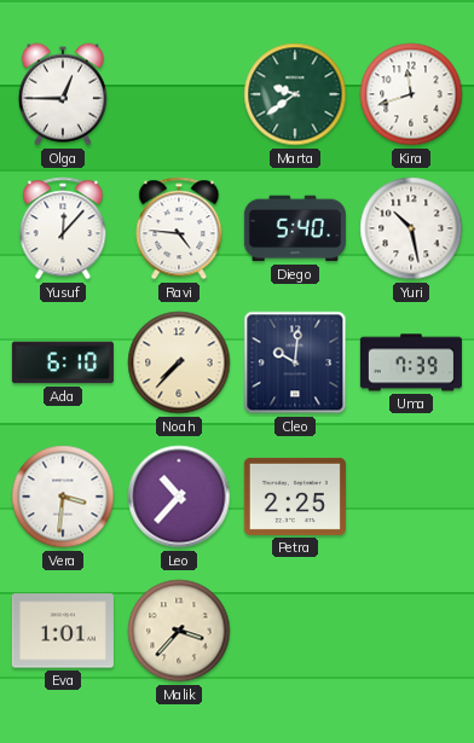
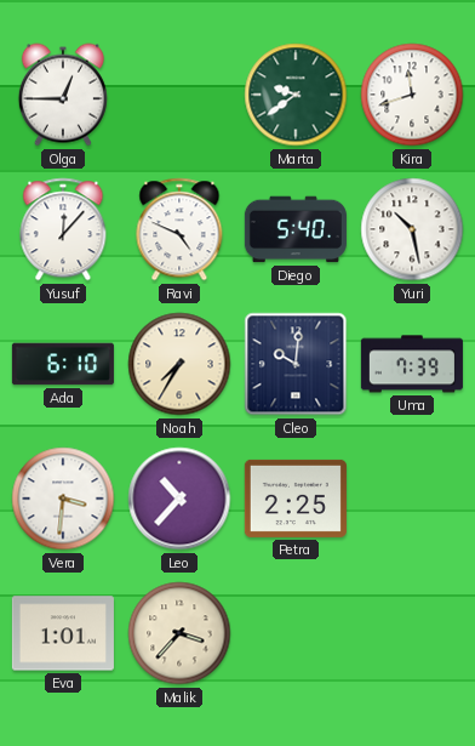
Ravi: 4:46 -> 4:49
Noah: 7:37 -> 7:35
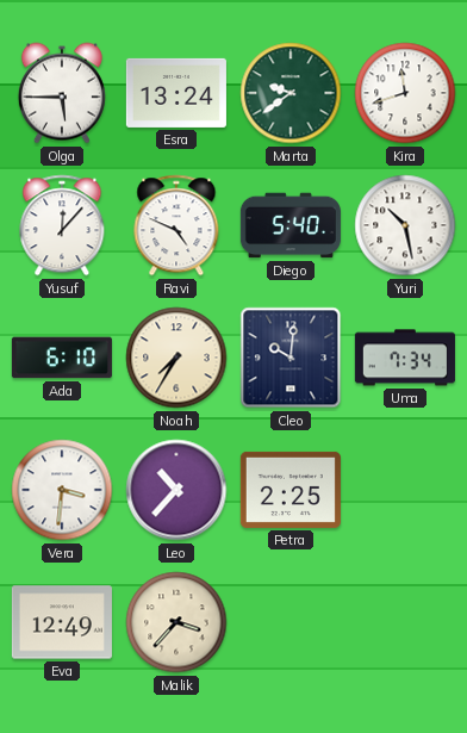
Olga: 12:45 -> 5:45
Esra: none -> 13:24
Uma: 7:39 -> 7:34
Eva: 1:01 -> 12:49
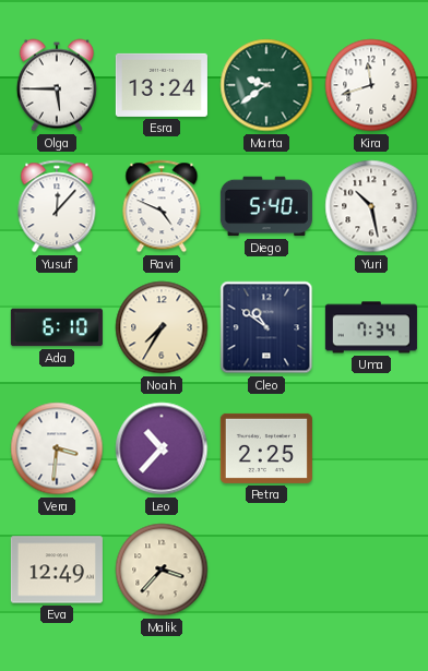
Cleo: 10:01 -> 10:51
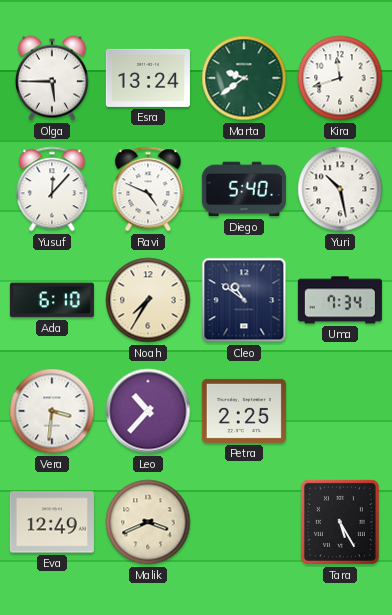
Malik: 3:37 -> 3:41
Tara: none -> 5:25
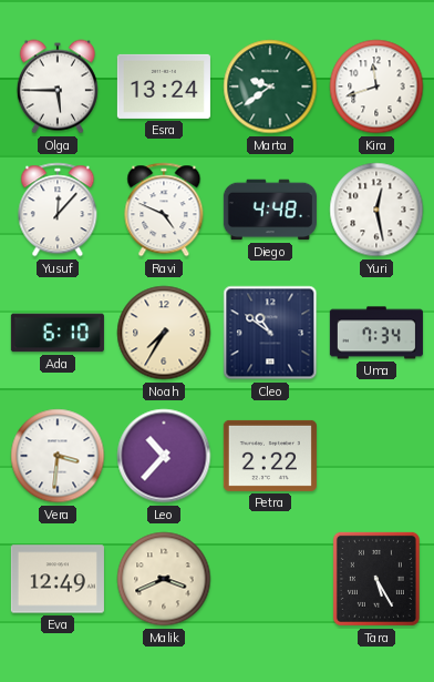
Diego: 5:40 -> 4:48
Yuri: 10:28 -> 12:28
Petra: 2:25 -> 2:22
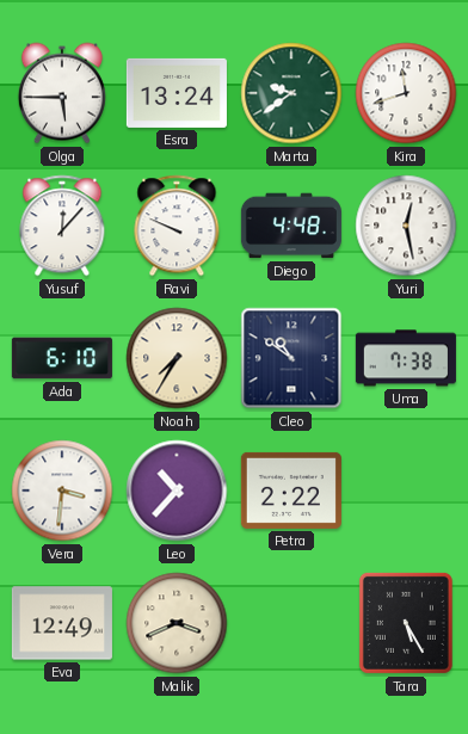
Ravi: 4:49 -> 9:49
Uma: 7:34 -> 7:38
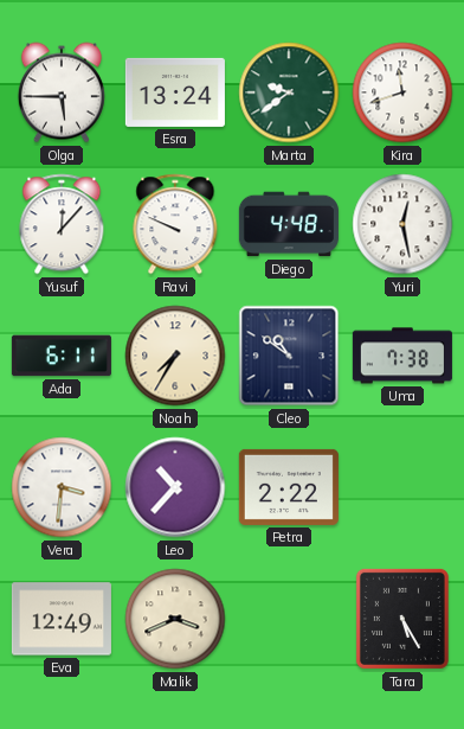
Ada: 6:10 -> 6:11
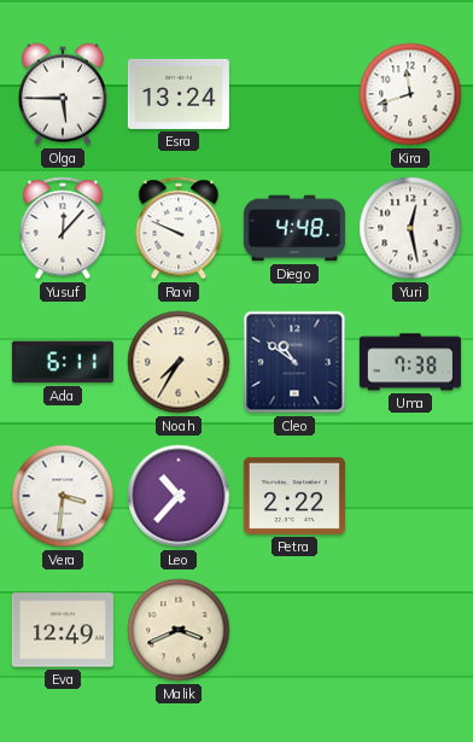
Marta: 9:39 -> none
Tara: 5:25 -> none
